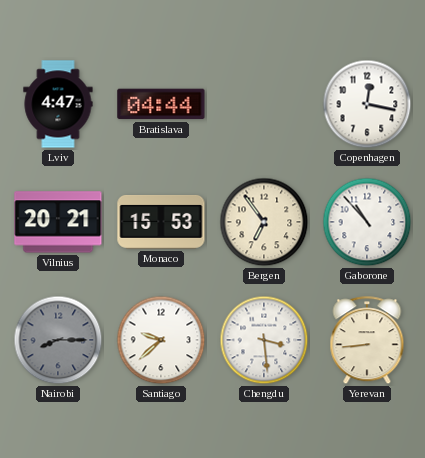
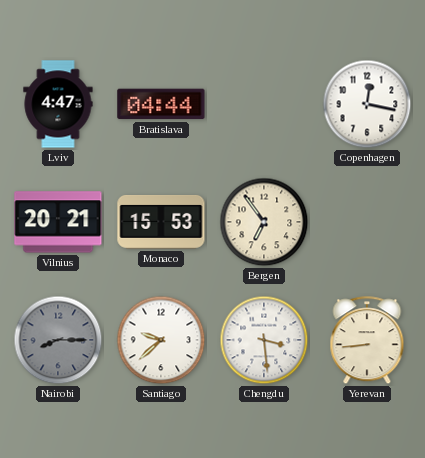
Gaborone: 10:53 -> none
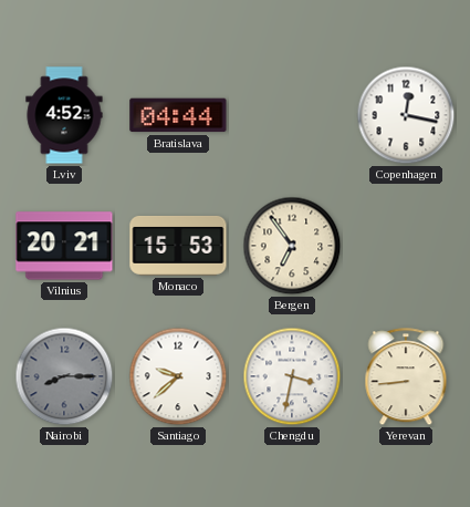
Lviv: 4:47 -> 4:52
Chengdu: 3:29 -> 3:32
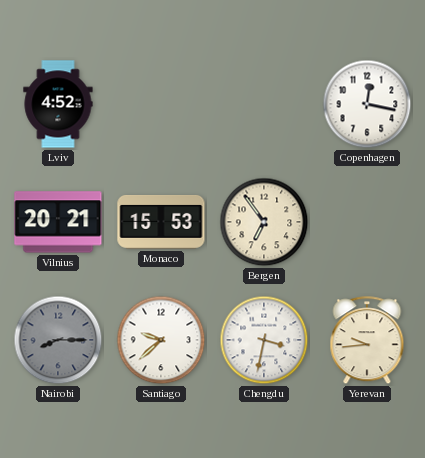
Bratislava: 04:44 -> none
Yerevan: 8:44 -> 9:44
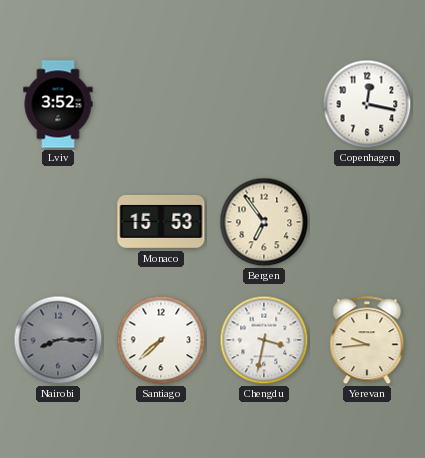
Lviv: 4:52 -> 3:52
Vilnius: 20:21 -> none
Santiago: 9:38 -> 7:38
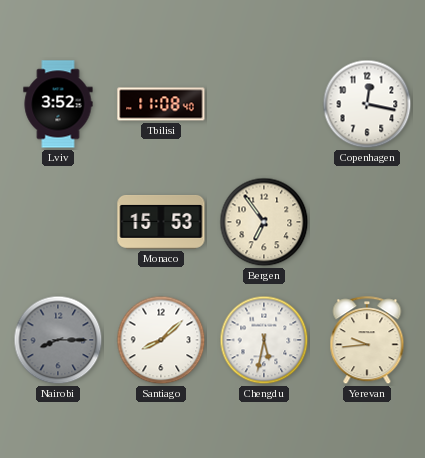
Tbilisi: none -> 11:08
Santiago: 7:38 -> 8:08
Chengdu: 3:32 -> 5:32
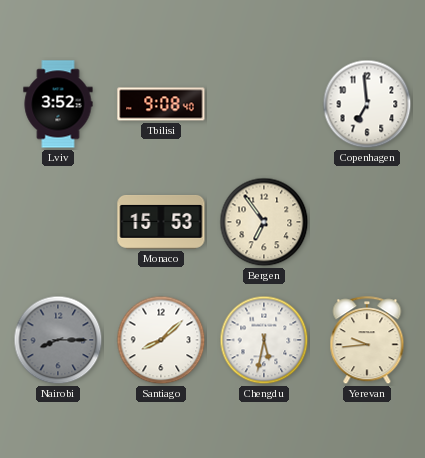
Tbilisi: 11:08 -> 9:08
Copenhagen: 12:17 -> 6:59
